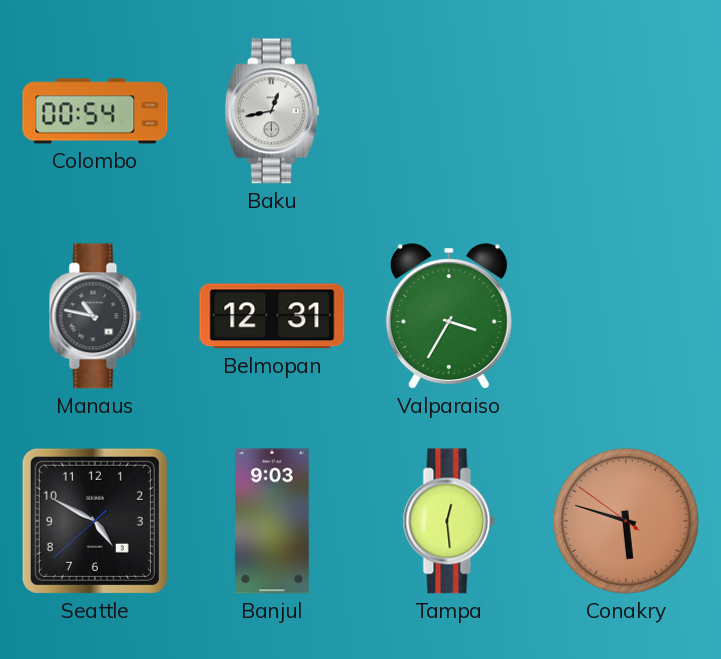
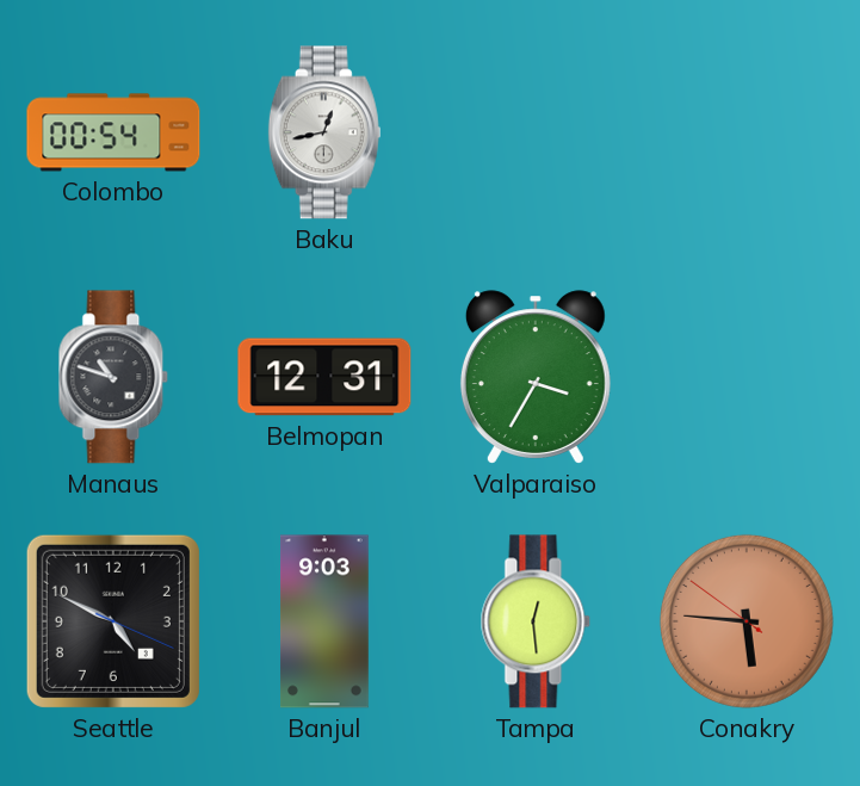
Manaus: 10:47 -> 10:48
Seattle: 4:49:38 -> 4:49:19
Conakry: 5:47 -> 5:45
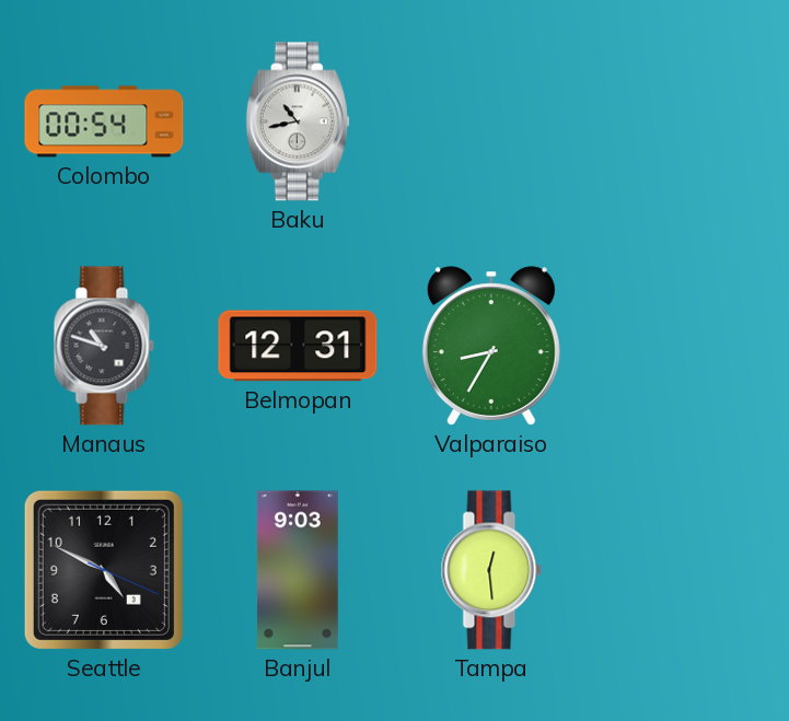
Baku: 12:43 -> 10:43
Valparaiso: 3:35 -> 8:35
Conakry: 5:45 -> none
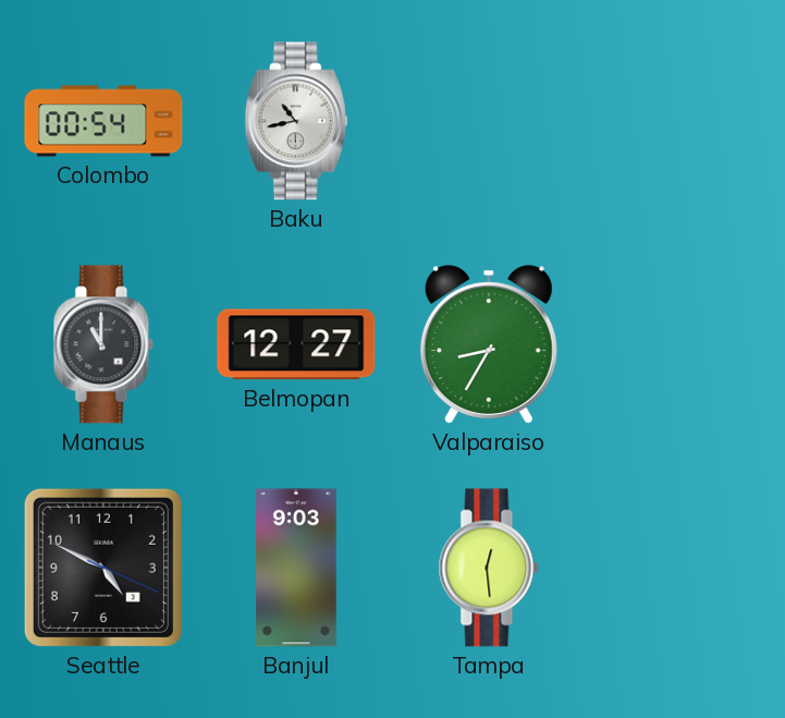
Manaus: 10:48 -> 11:00
Belmopan: 12:31 -> 12:27
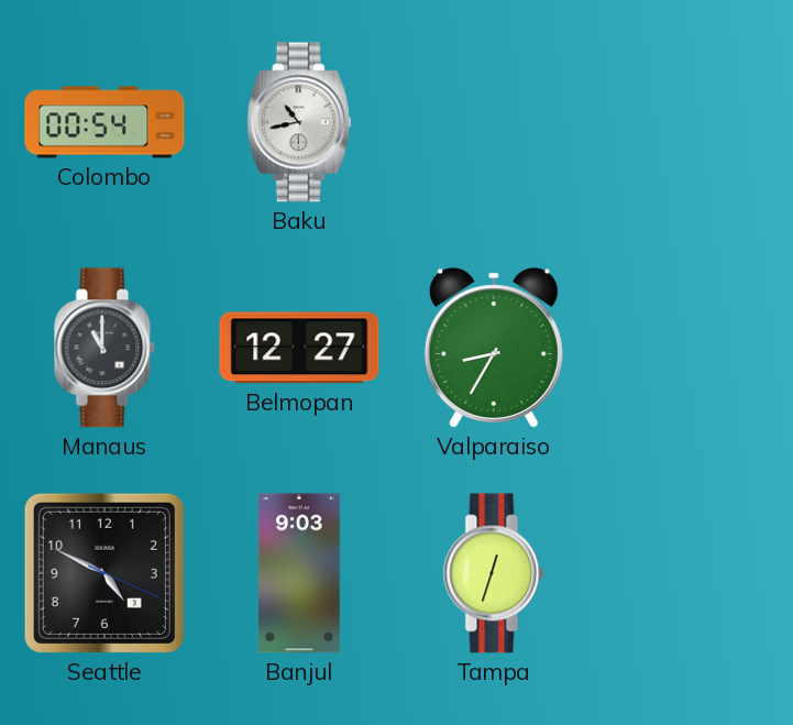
Tampa: 12:29 -> 12:33
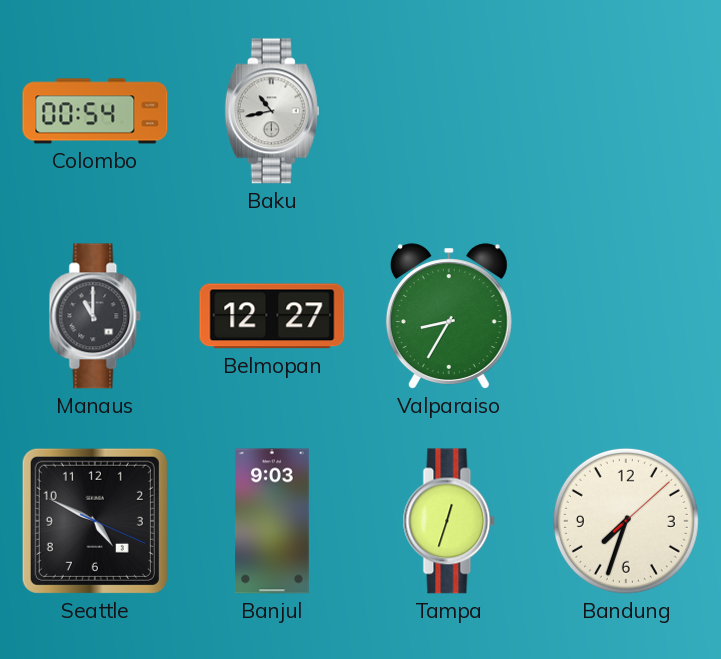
Bandung: none -> 7:33
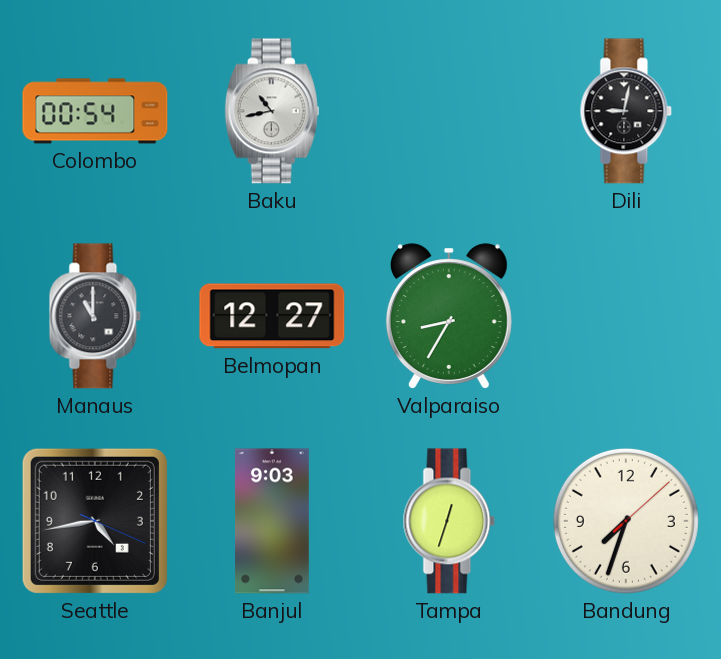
Dili: none -> 9:02
Seattle: 4:49 -> 4:43
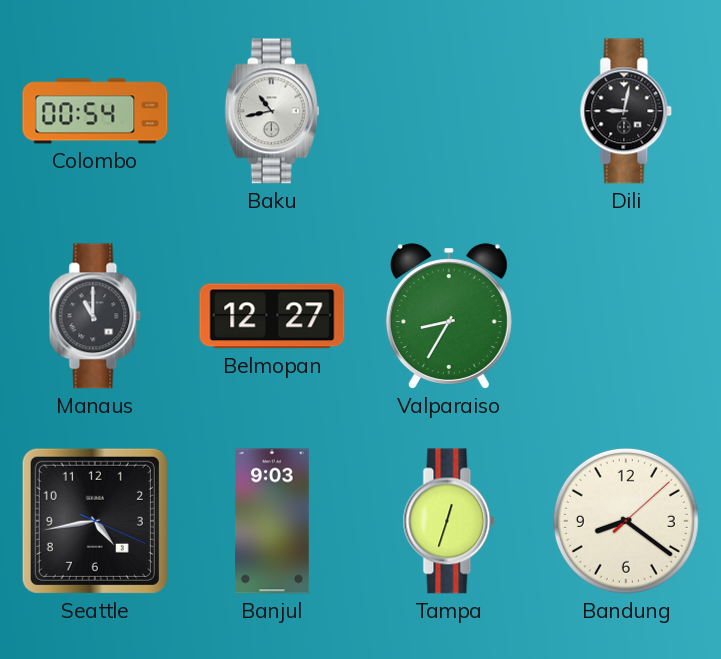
Bandung: 7:33 -> 8:21
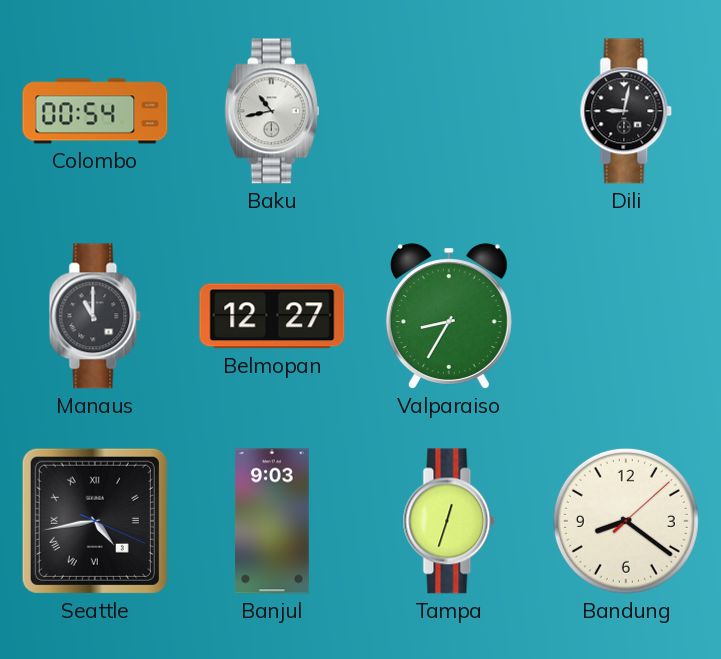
Seattle numerals: Arabic -> Roman
